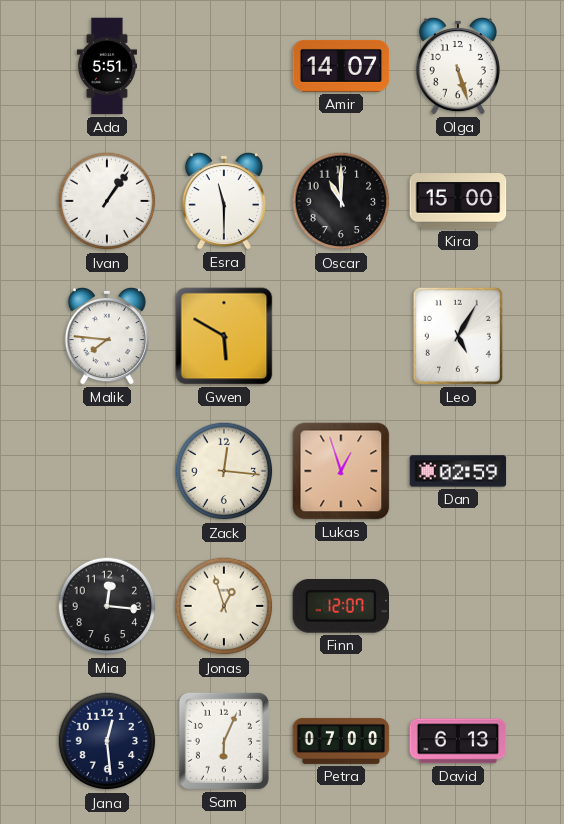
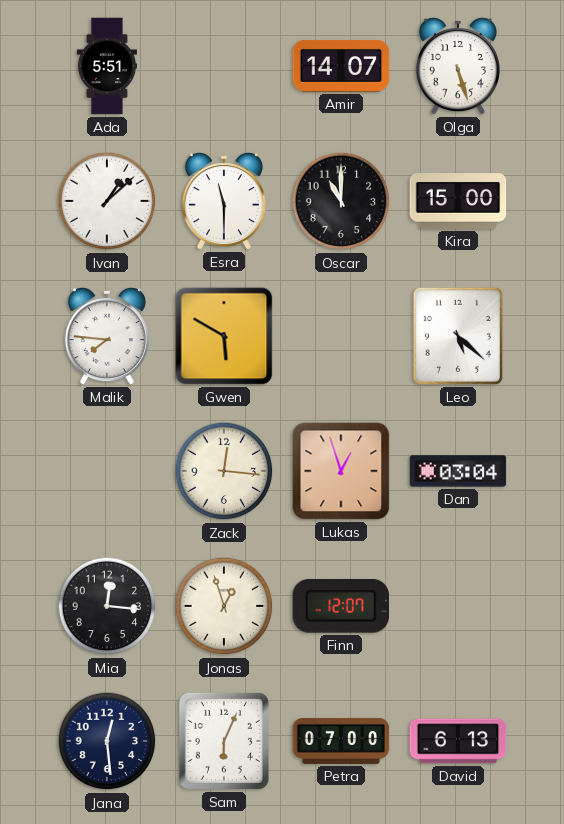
Ivan: 1:06 -> 1:08
Leo: 5:05 -> 5:22
Dan: 02:59 -> 03:04
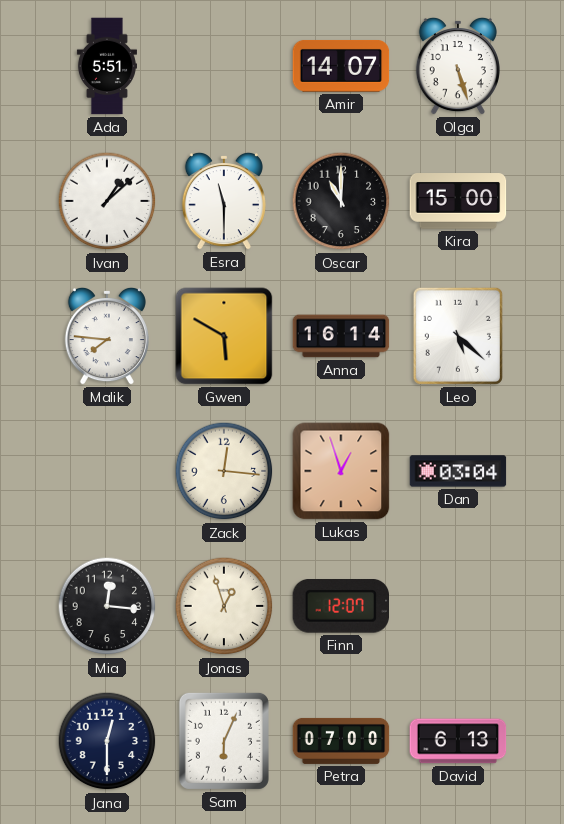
Anna: none -> 16:14
Jana: 12:29 -> 12:30
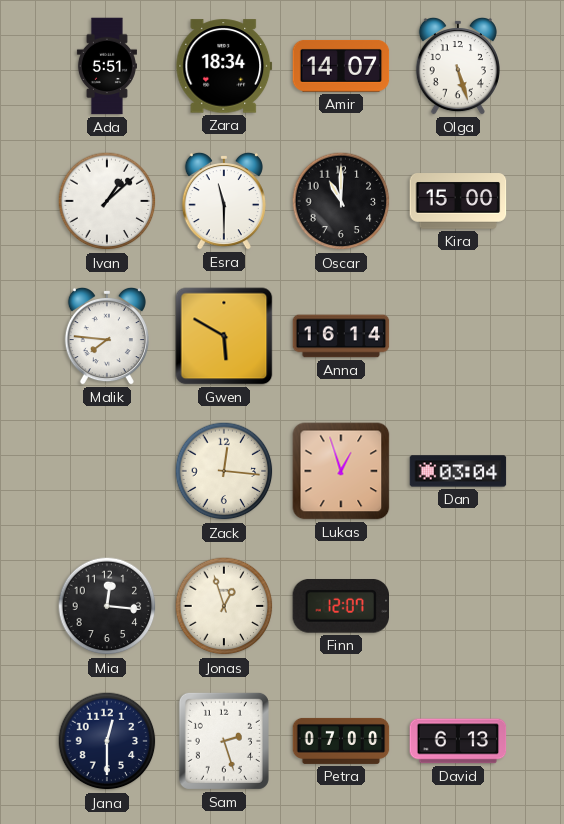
Zara: none -> 18:34
Leo: 5:22 -> none
Sam: 6:04 -> 2:27
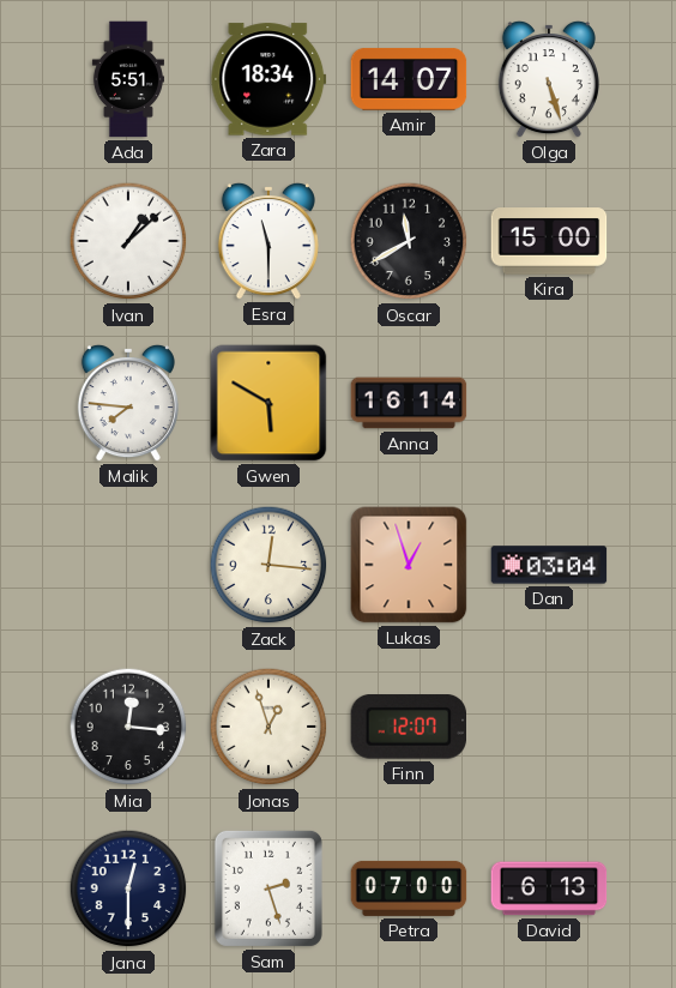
Oscar: 11:00 -> 11:40
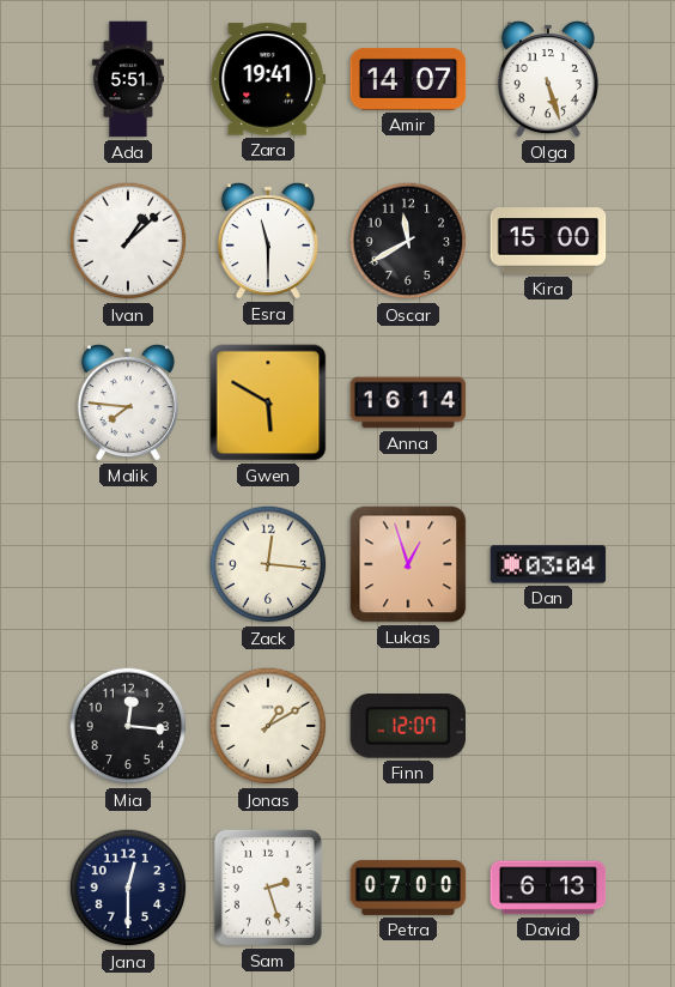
Zara: 18:34 -> 19:41
Jonas: 12:57 -> 1:10
